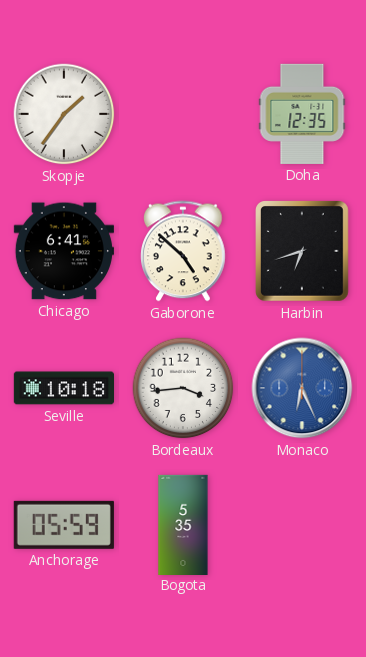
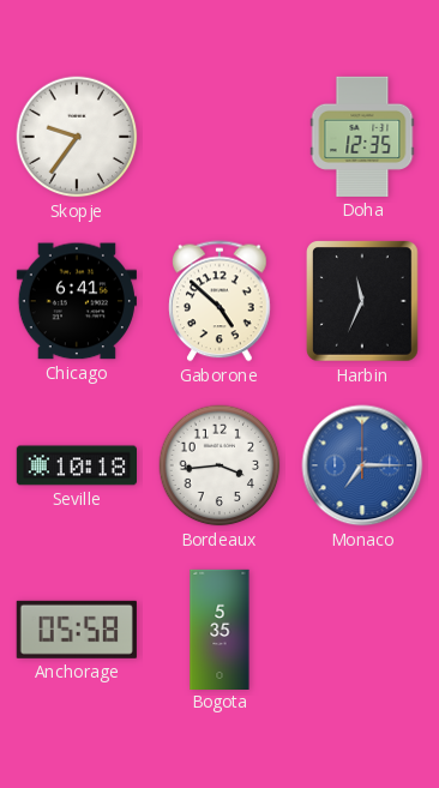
Skopje: 1:36 -> 9:36
Harbin: 6:42 -> 11:34
Monaco: 6:26 -> 7:15
Anchorage: 05:59 -> 05:58
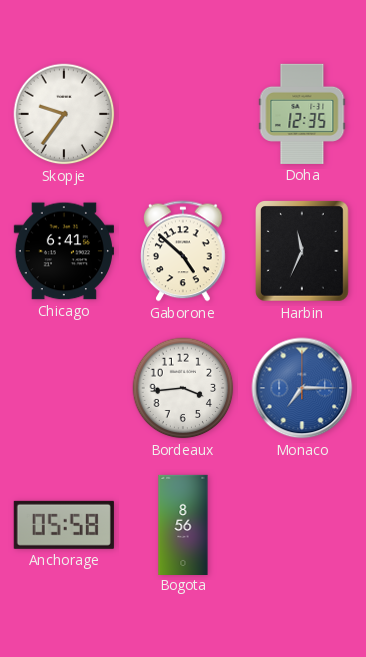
Seville: 10:18 -> none
Bogota: 5:35 -> 8:56
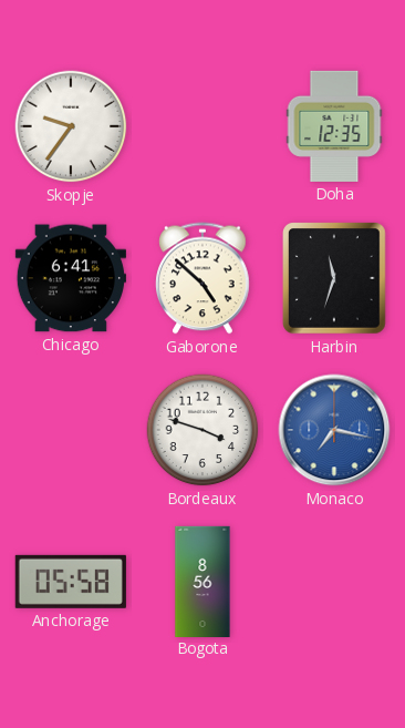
Harbin: 11:34 -> 11:33
Bordeaux: 3:44 -> 3:48
Monaco: 7:15 -> 7:17
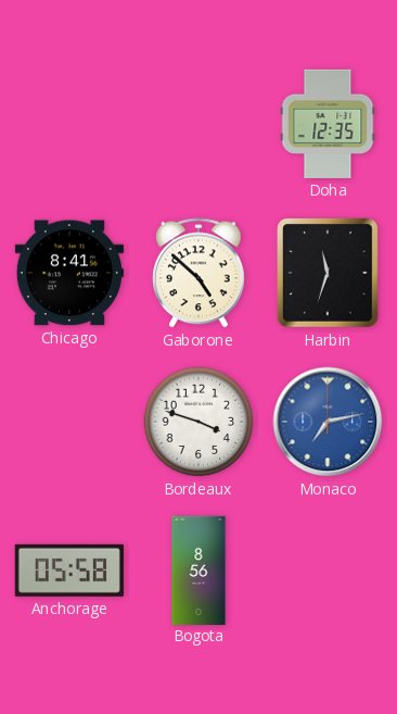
Skopje: 9:36 -> none
Chicago: 6:41 -> 8:41
Monaco: 7:17 -> 7:13
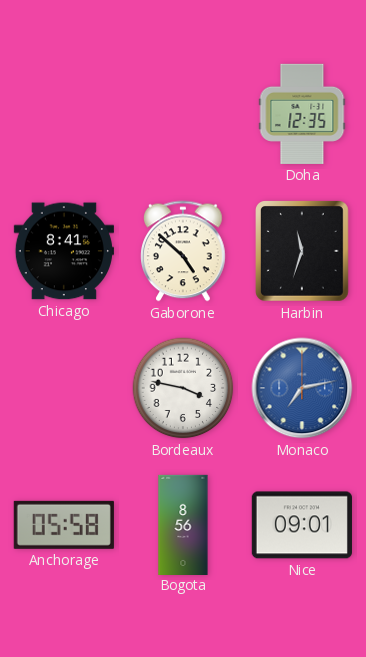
Bordeaux: 3:48 -> 3:47
Nice: none -> 09:01
